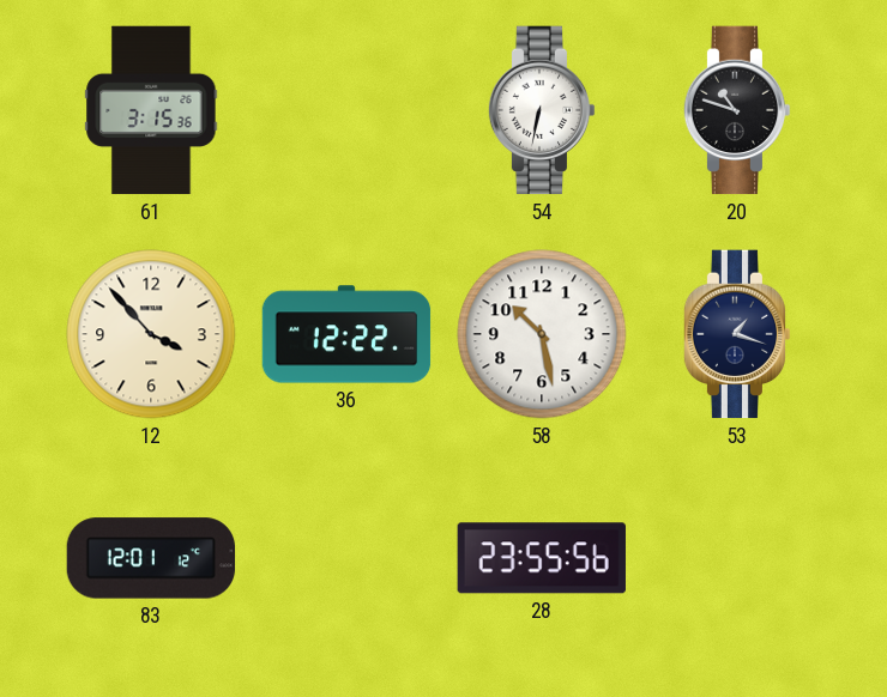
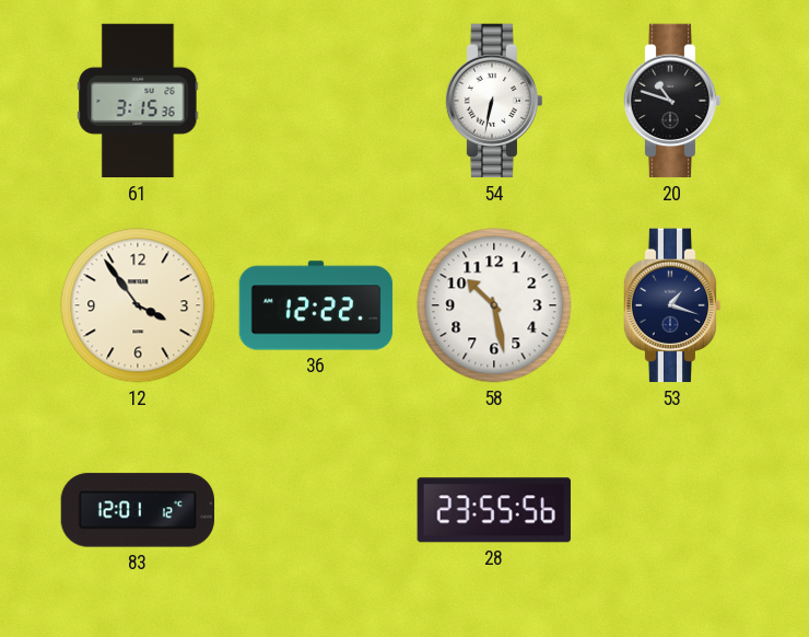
12: 3:53 -> 3:54
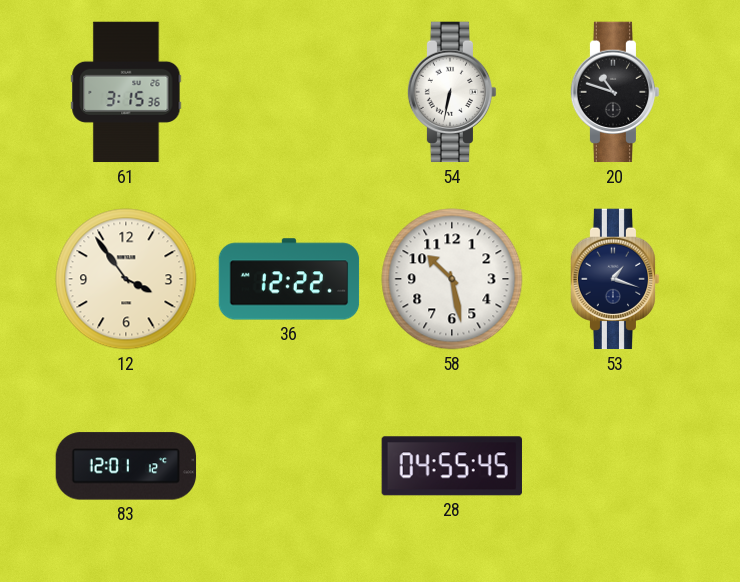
28: 23:55 -> 04:55
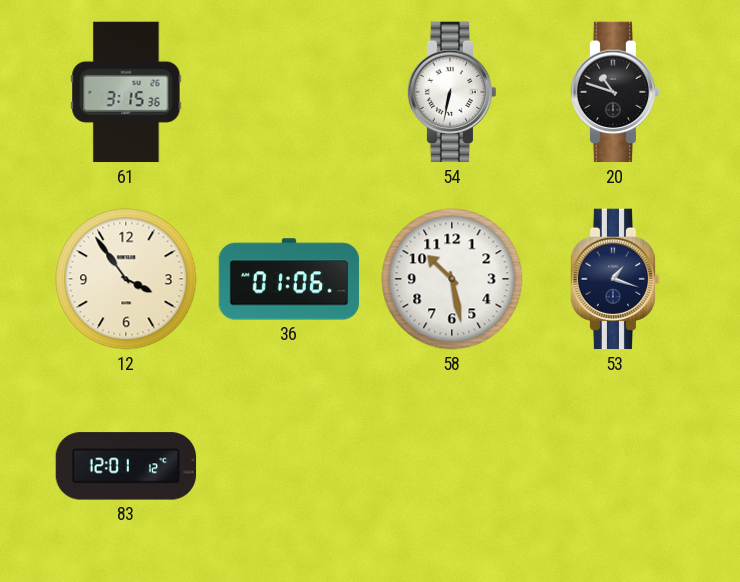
36: 12:22 -> 01:06
28: 04:55 -> none
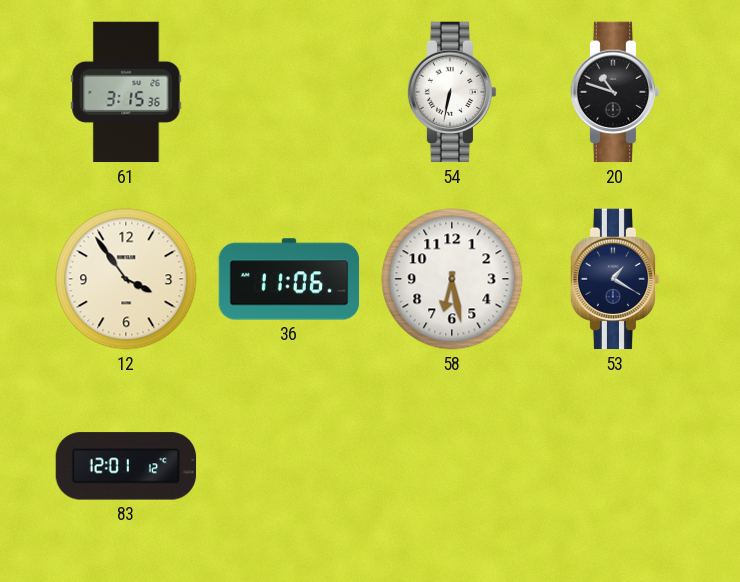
36: 01:06 -> 11:06
58: 10:28 -> 6:28
53: 1:18 -> 1:20
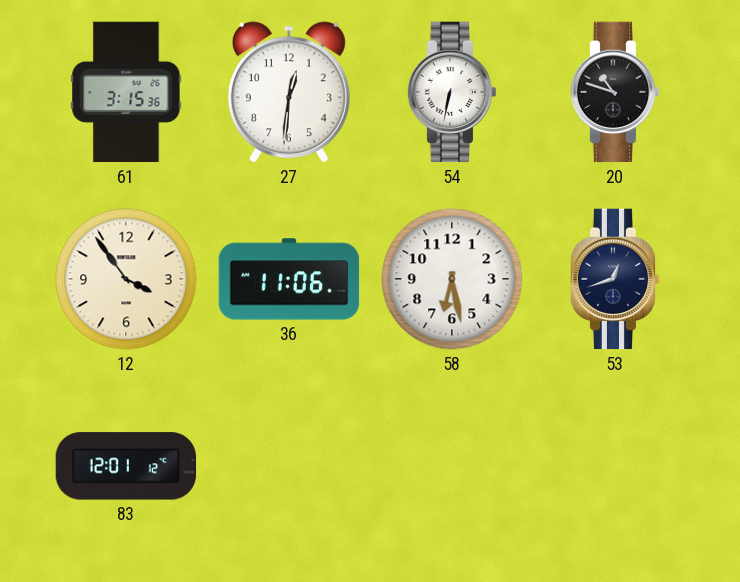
27: none -> 12:31
53: 1:20 -> 12:42
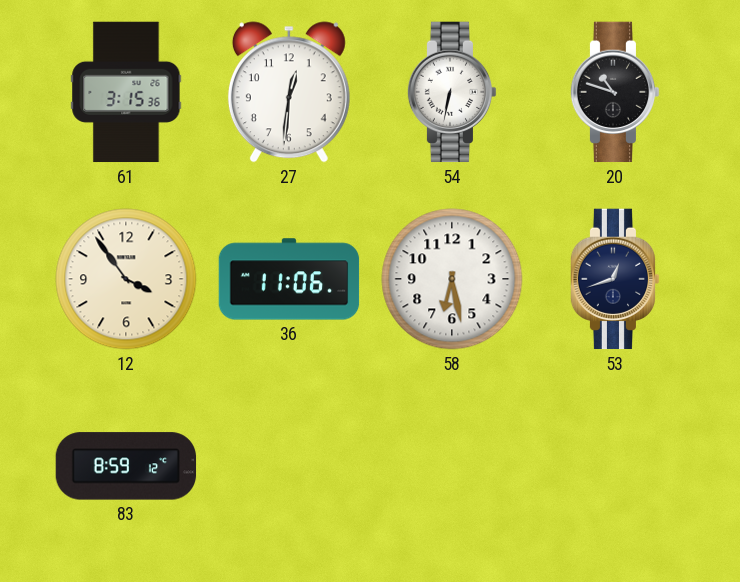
83: 12:01 -> 8:59
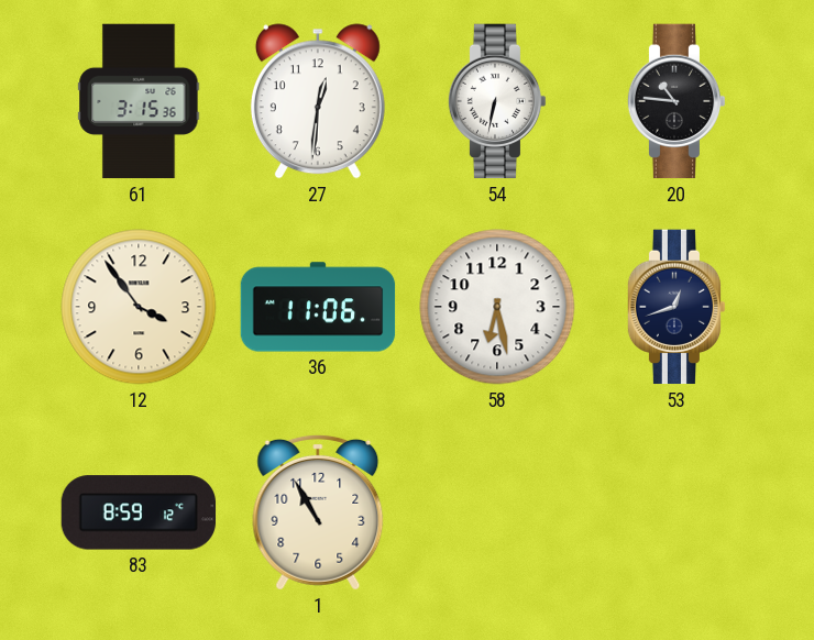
20: 10:48 -> 10:46
1: none -> 10:55
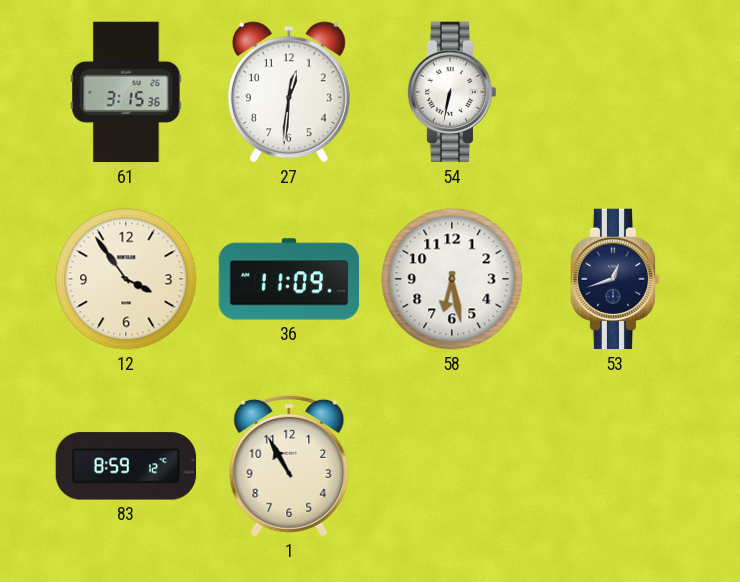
20: 10:46 -> none
36: 11:06 -> 11:09
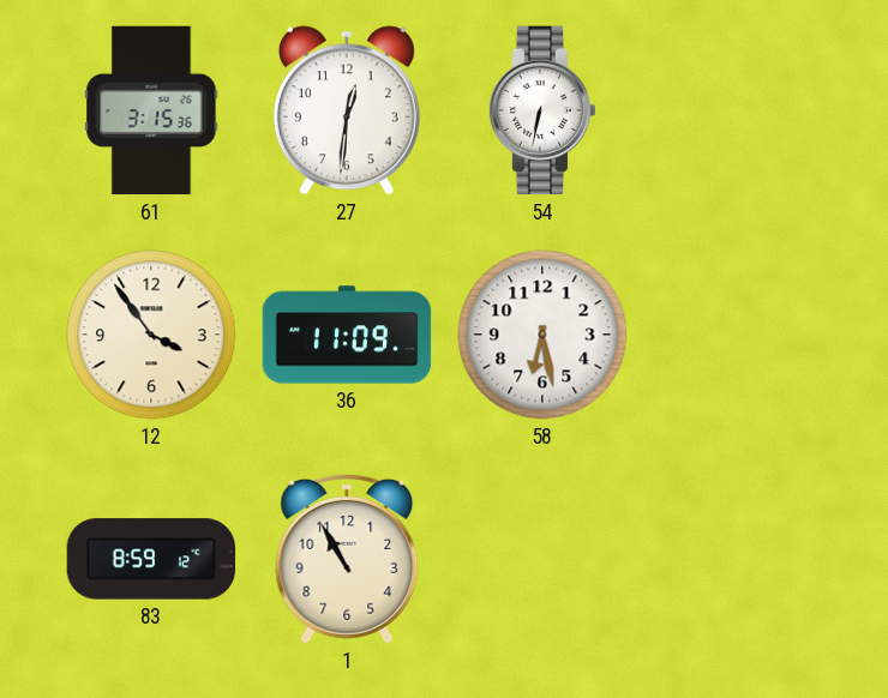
53: 12:42 -> none
